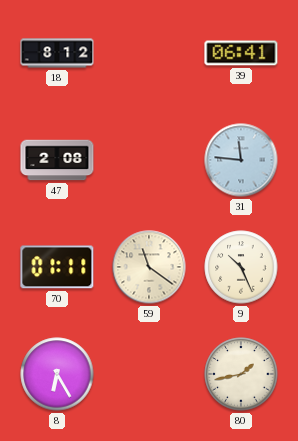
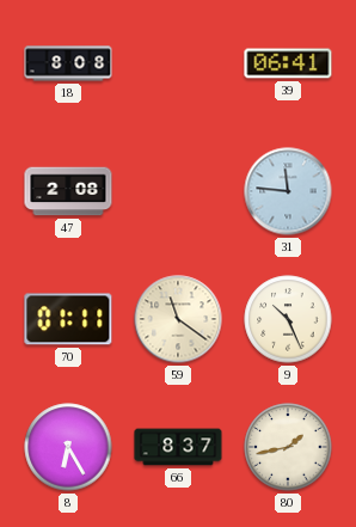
18: 8:12 -> 8:08
66: none -> 8:37
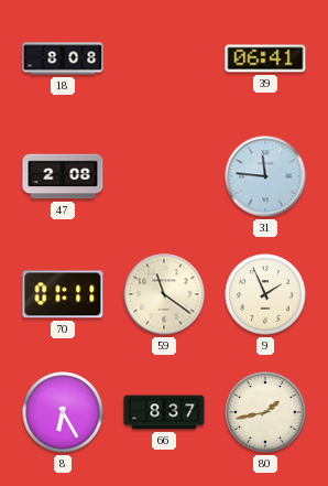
9: 10:26 -> 1:56
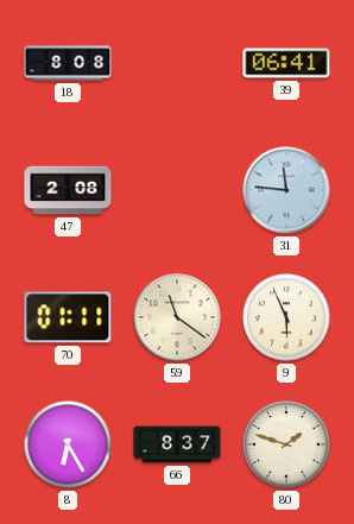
9: 1:56 -> 5:56
80: 1:43 -> 1:48
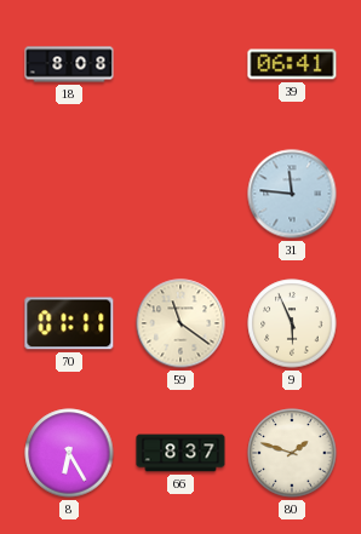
47: 2:08 -> none
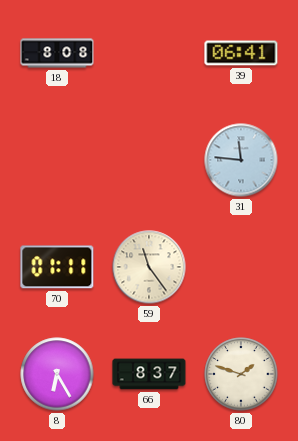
59: 11:21 -> 11:24
9: 5:56 -> none
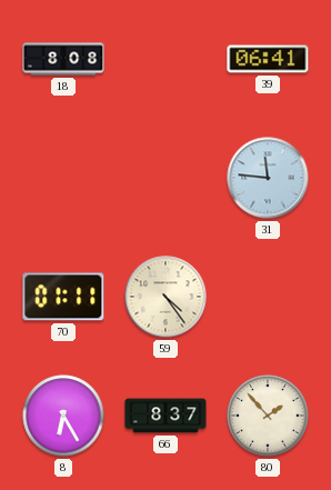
59: 11:24 -> 4:24
80: 1:48 -> 1:53
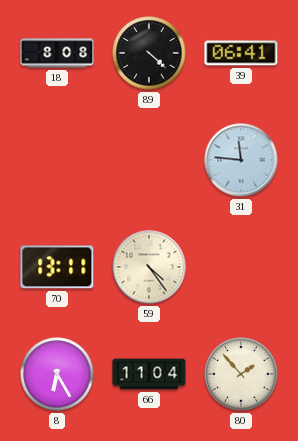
89: none -> 4:22
70: 01:11 -> 13:11
66: 8:37 -> 11:04
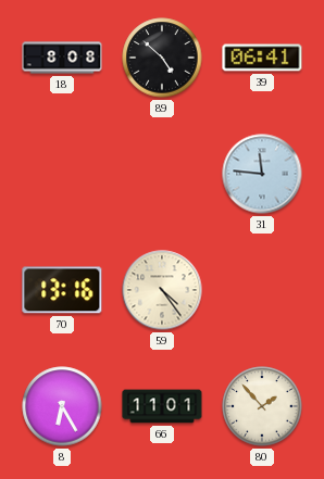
89: 4:22 -> 4:52
70: 13:11 -> 13:16
66: 11:04 -> 11:01
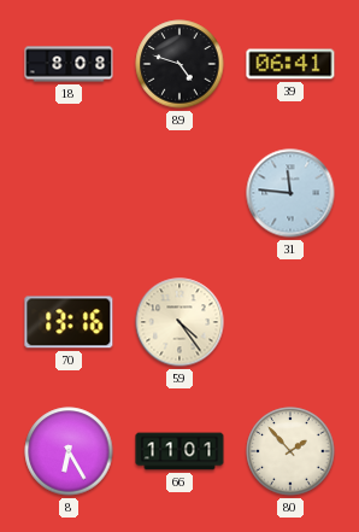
89: 4:52 -> 4:48
